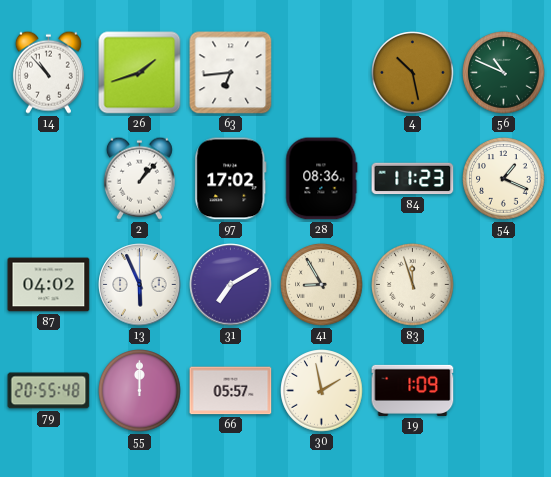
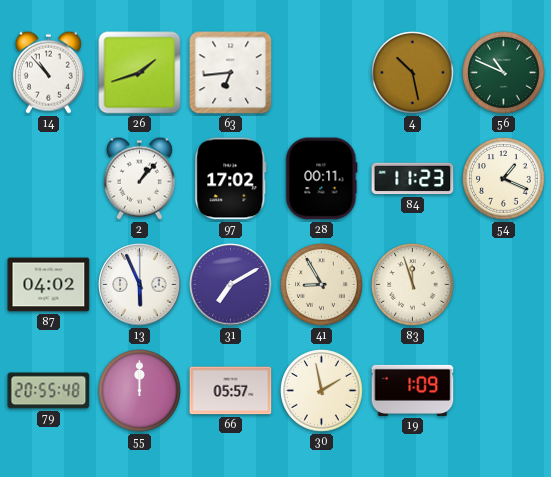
28: 08:36 -> 00:11
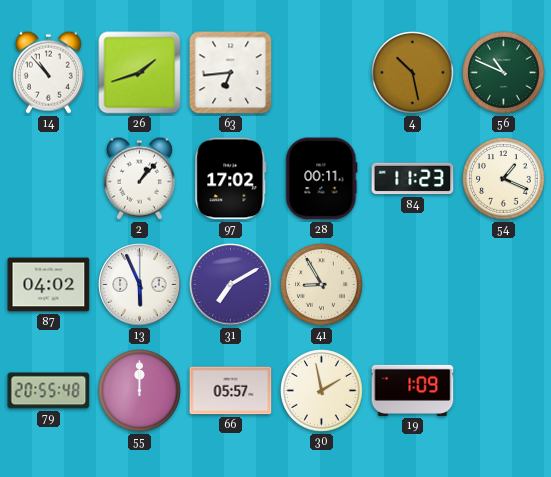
83: 11:57 -> none
